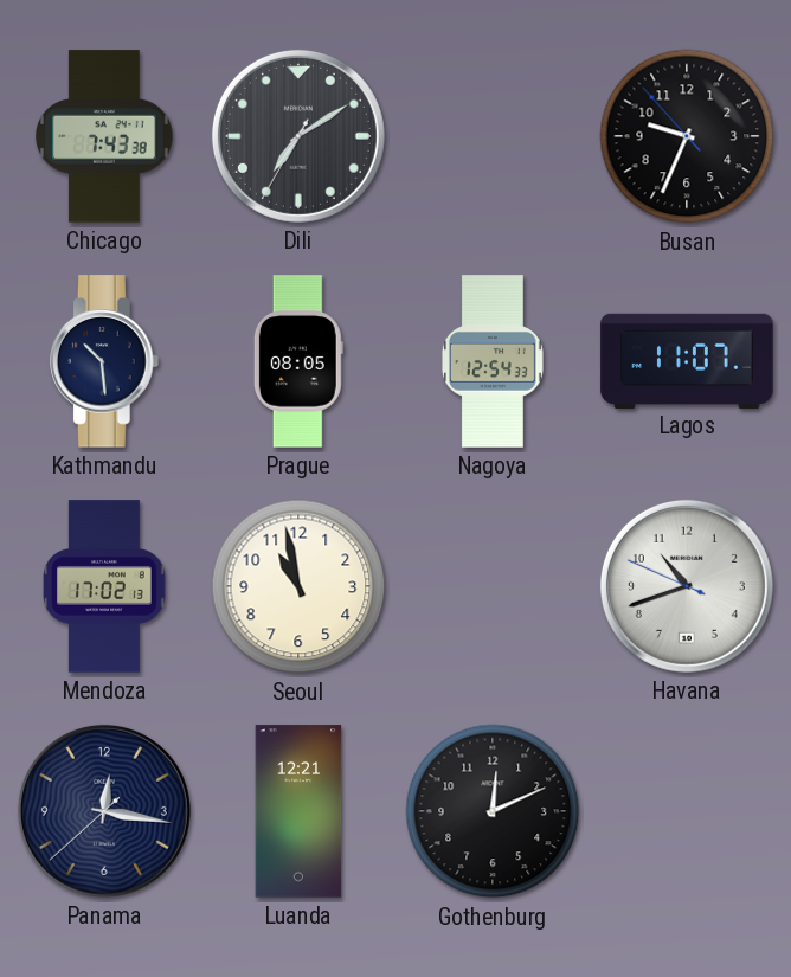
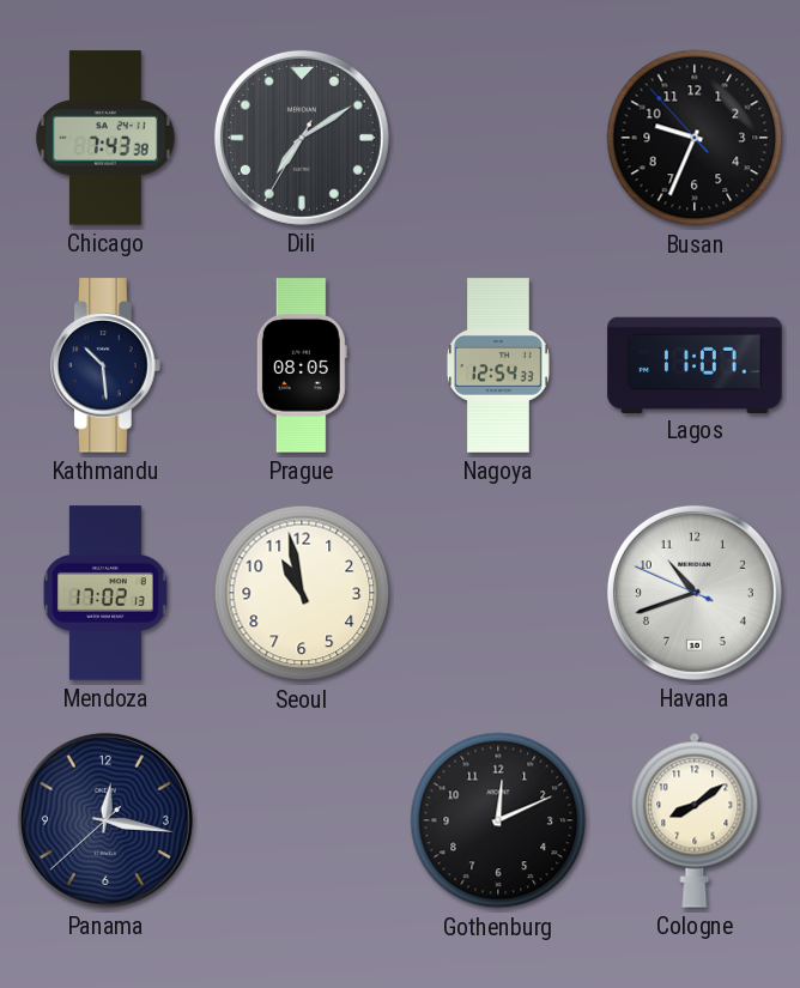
Luanda: 12:21 -> none
Cologne: none -> 8:09
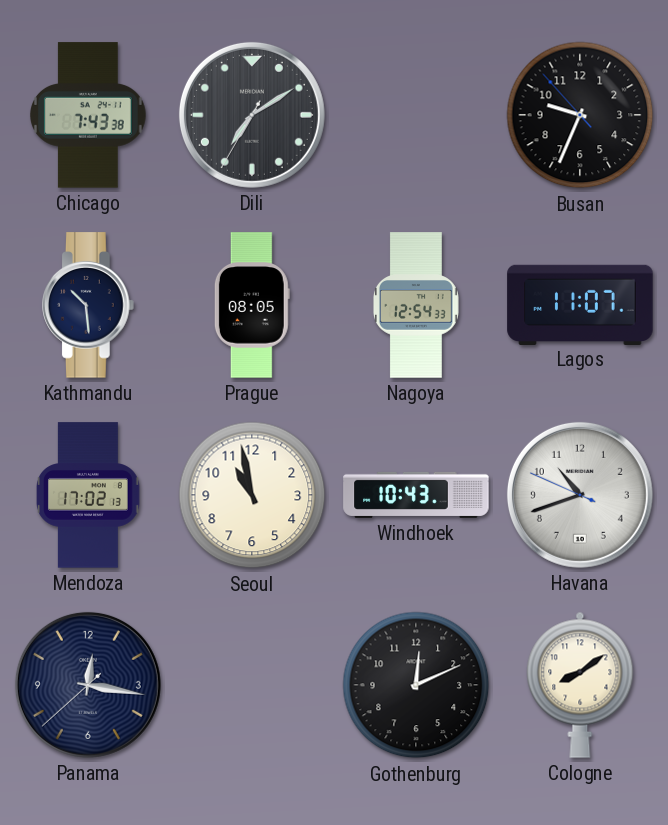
Windhoek: none -> 10:43
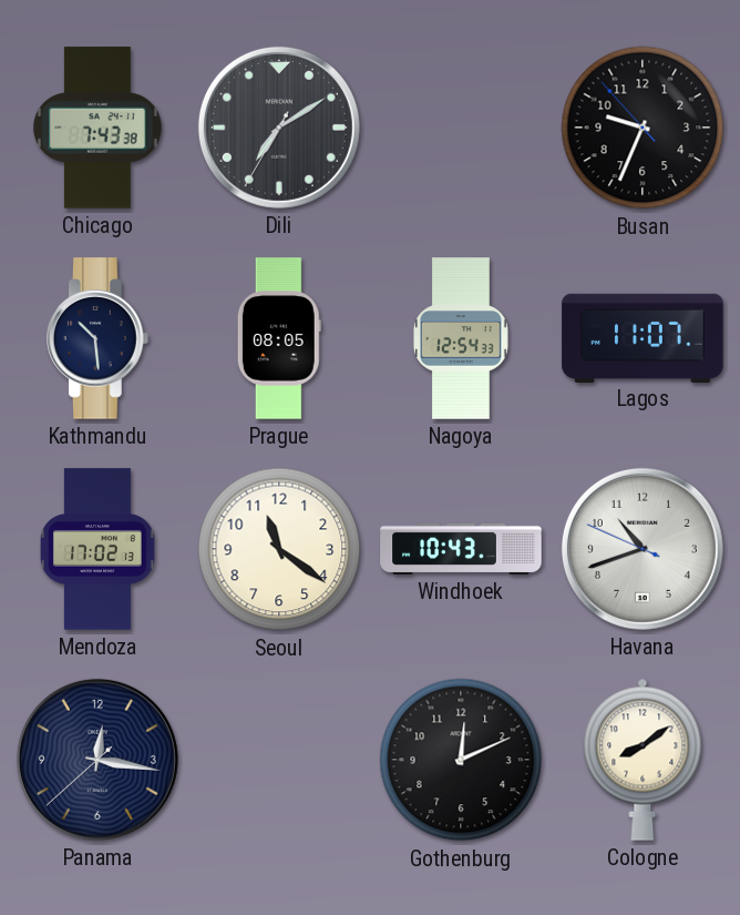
Seoul: 10:58 -> 11:21
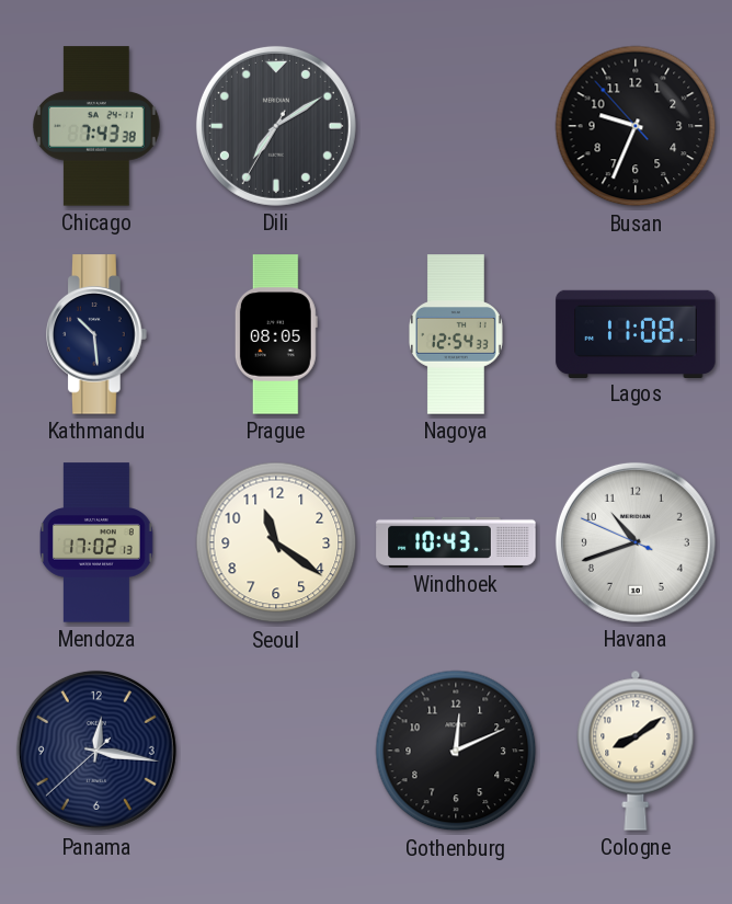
Lagos: 11:07 -> 11:08
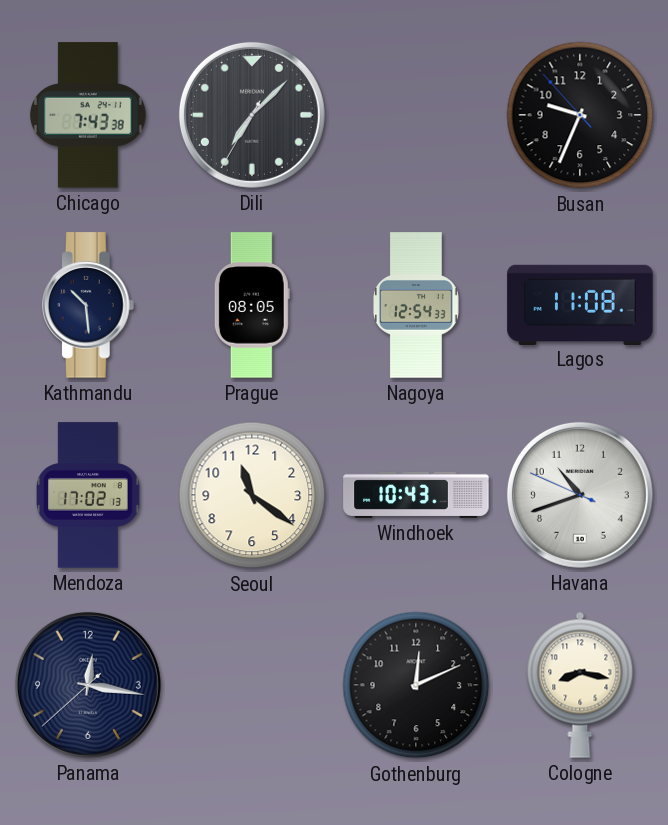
Dili: 7:09 -> 7:07
Cologne: 8:09 -> 8:17
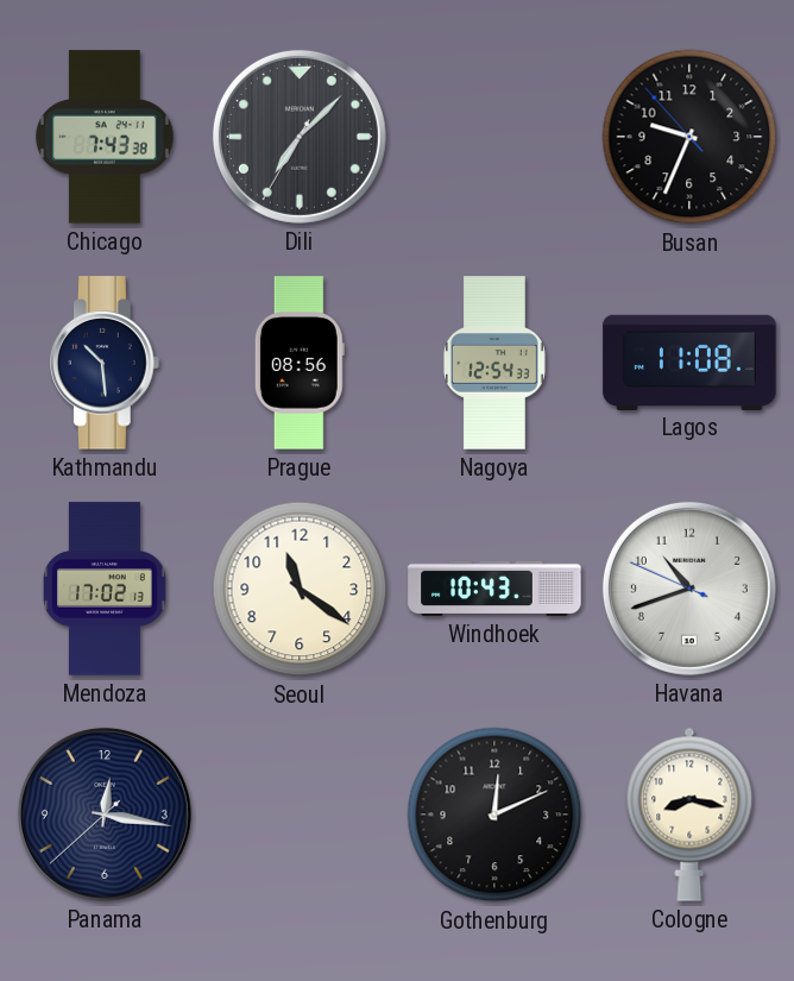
Prague: 08:05 -> 08:56
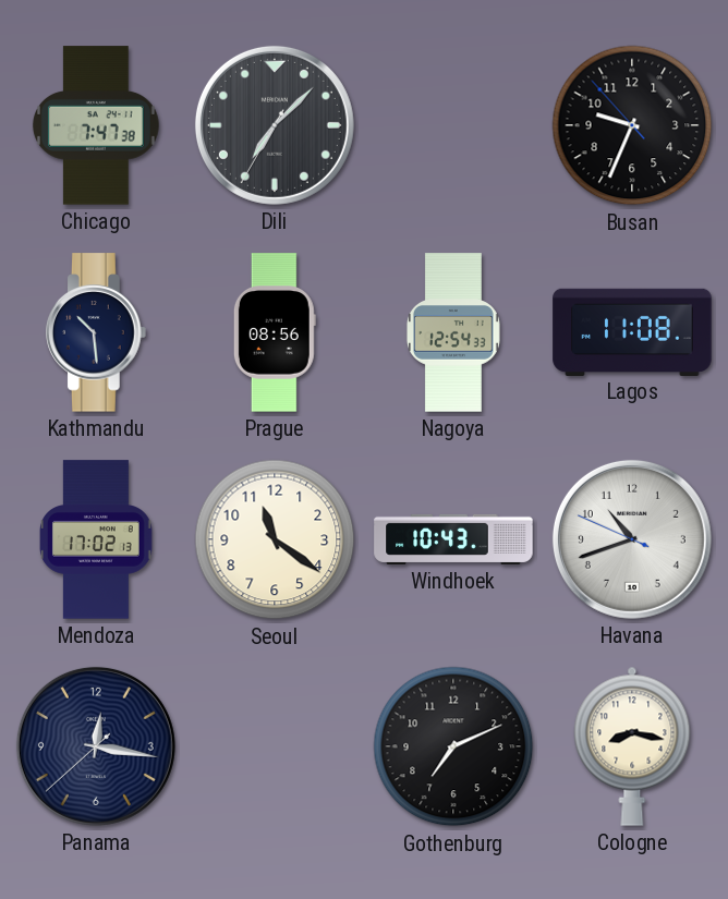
Chicago: 7:43 -> 7:47
Gothenburg: 12:11 -> 7:11
